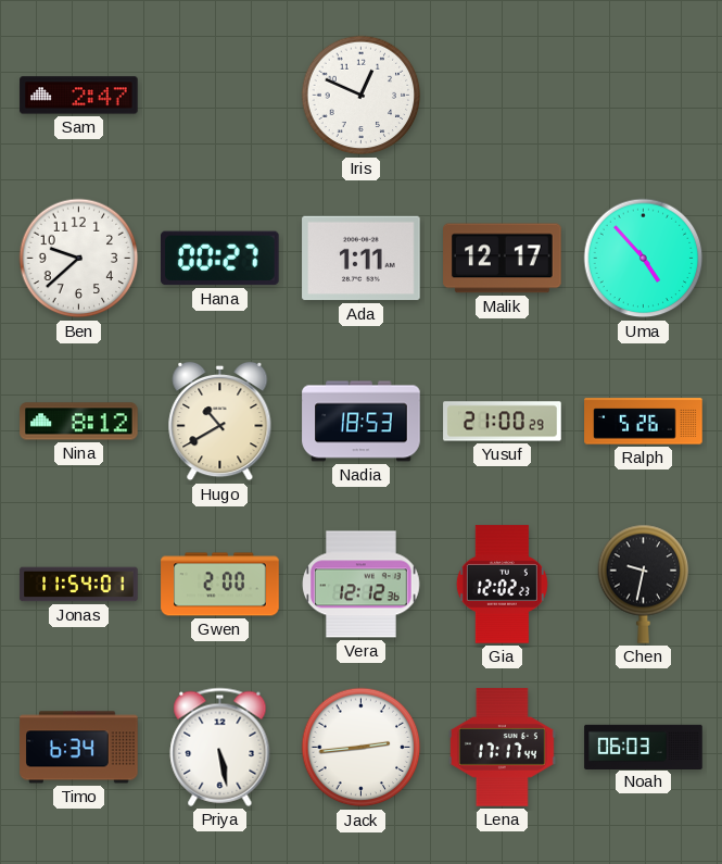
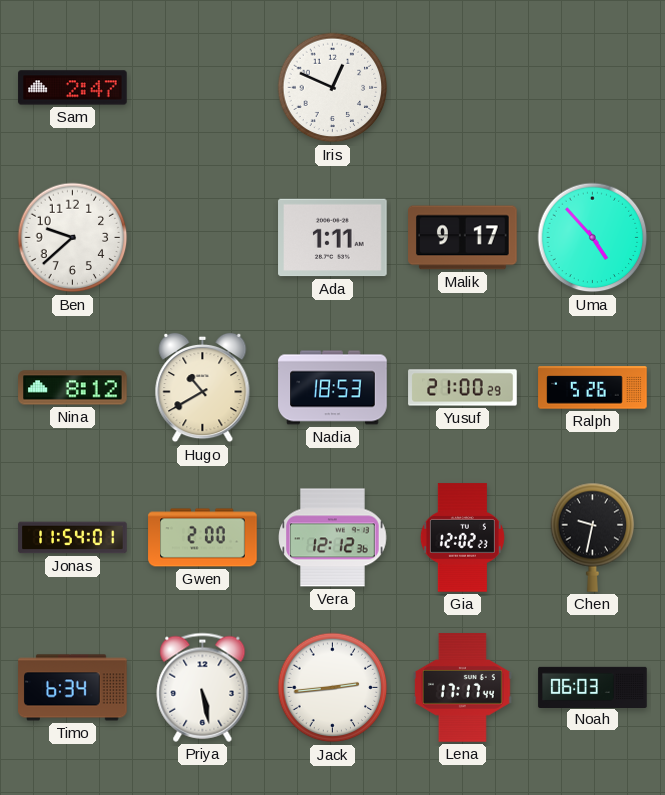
Hana: 00:27 -> none
Malik: 12:17 -> 9:17
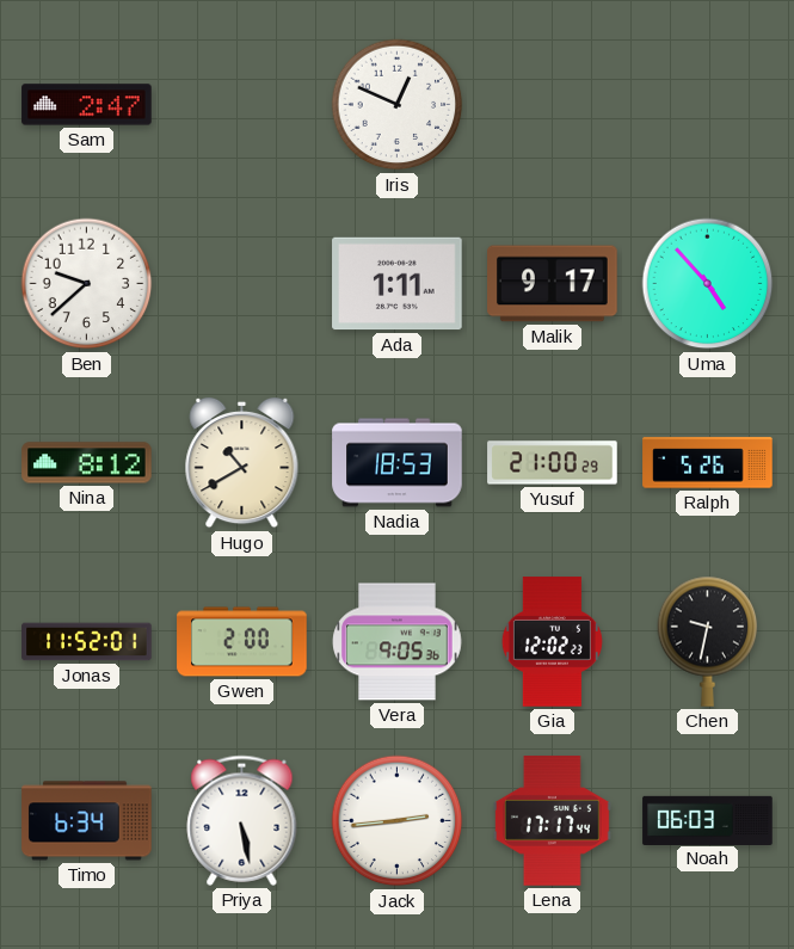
Jonas: 11:54 -> 11:52
Vera: 12:12 -> 9:05
